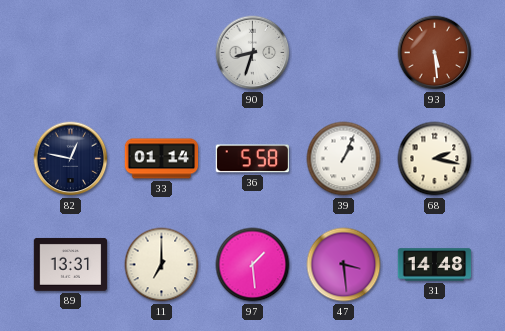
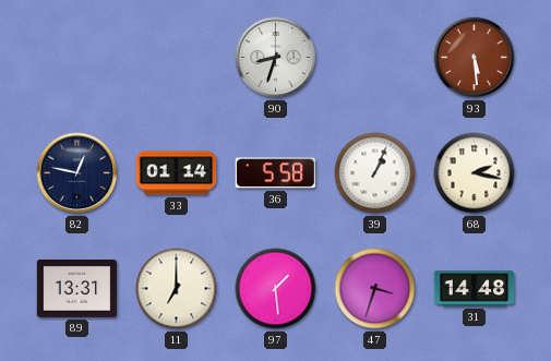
47: 3:29 -> 3:33
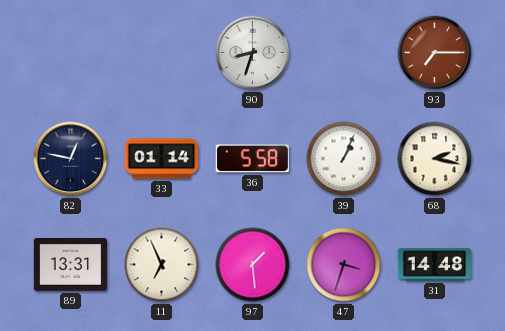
93: 5:29 -> 7:15
11: 7:00 -> 6:56
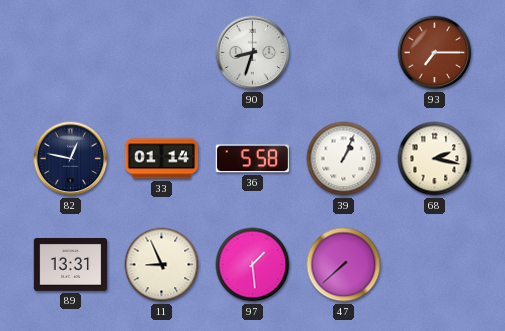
11: 6:56 -> 8:56
47: 3:33 -> 7:38
31: 14:48 -> none
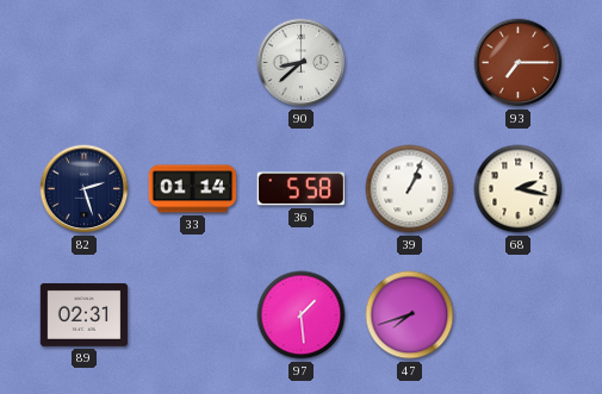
90: 8:33 -> 8:38
82: 12:47 -> 2:27
89: 13:31 -> 02:31
11: 8:56 -> none
47: 7:38 -> 7:42
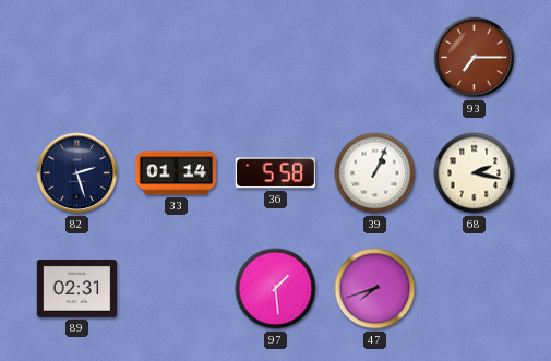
90: 8:38 -> none
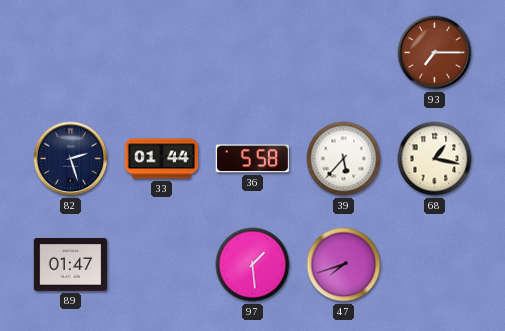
33: 01:14 -> 01:44
39: 1:04 -> 5:37
68: 2:17 -> 1:17
89: 02:31 -> 01:47
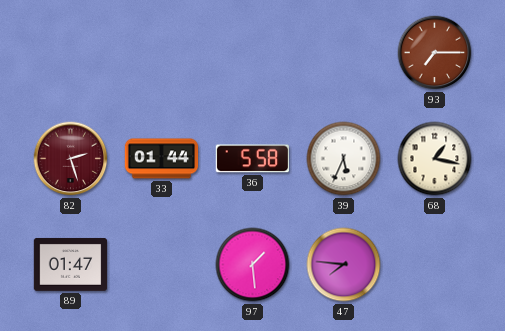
82 dial: navy -> burgundy
39: 5:37 -> 5:34
47: 7:42 -> 7:46
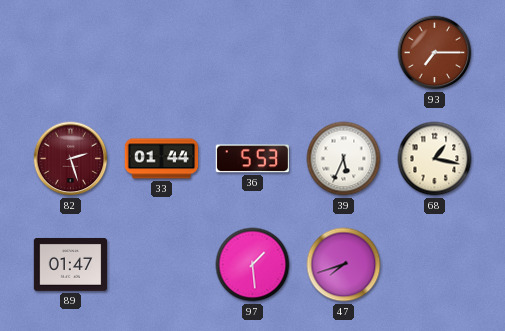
36: 5:58 -> 5:53
47: 7:46 -> 7:42
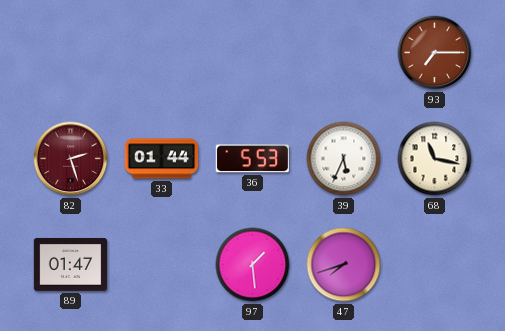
68: 1:17 -> 11:17
